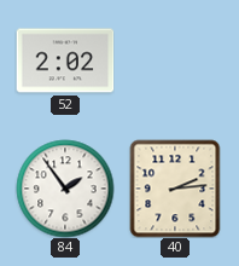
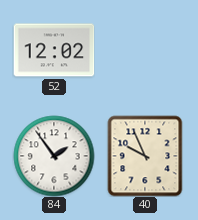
52: 2:02 -> 12:02
40: 2:14 -> 9:56
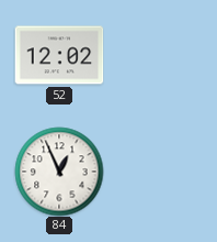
84: 1:54 -> 12:56
40: 9:56 -> none
